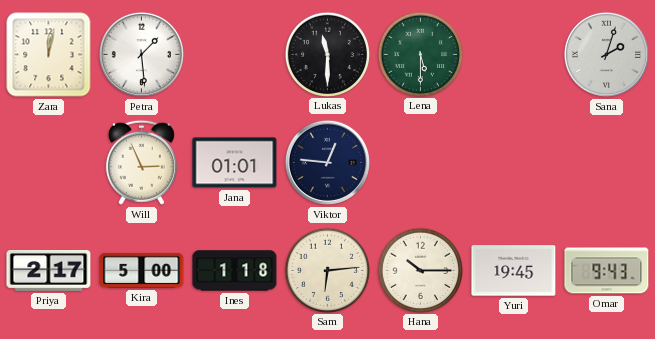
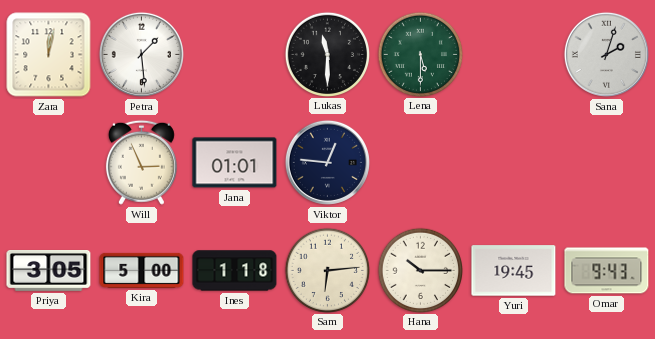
Priya: 2:17 -> 3:05
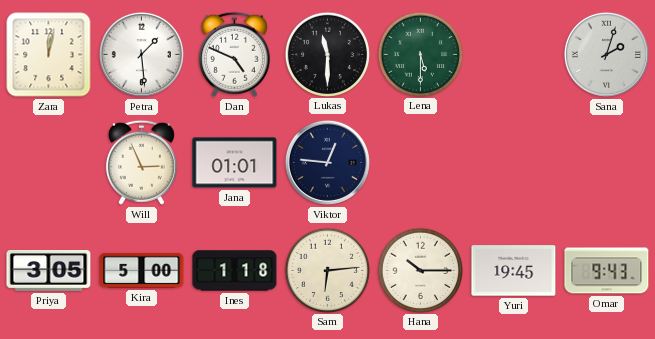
Dan: none -> 4:49
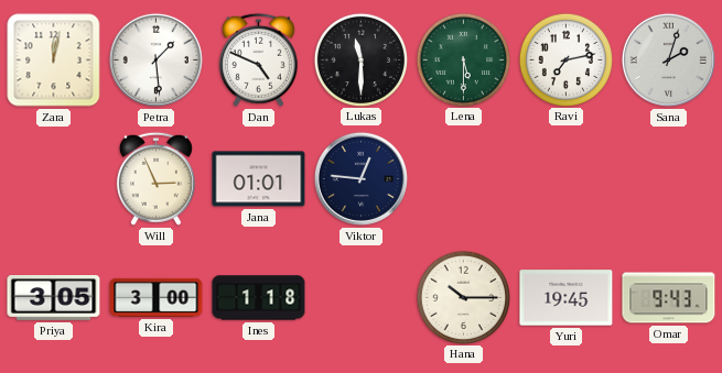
Ravi: none -> 7:13
Kira: 5:00 -> 3:00
Sam: 6:14 -> none
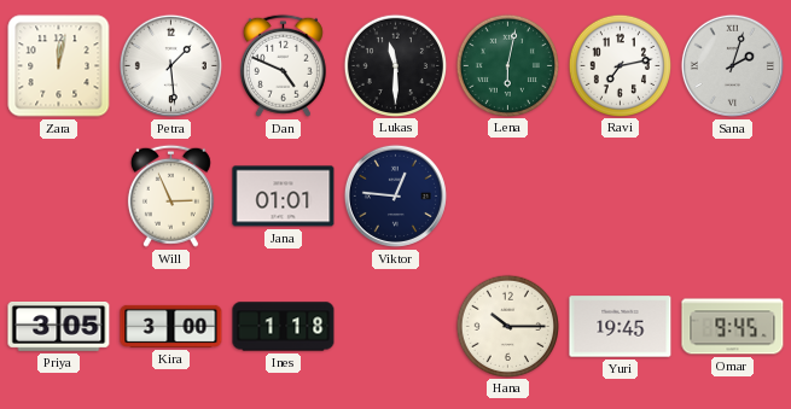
Lena: 5:30 -> 6:02
Omar: 9:43 -> 9:45
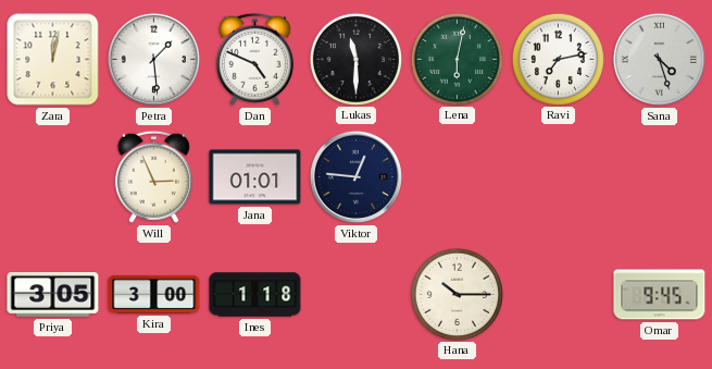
Sana: 2:03 -> 4:27
Yuri: 19:45 -> none
